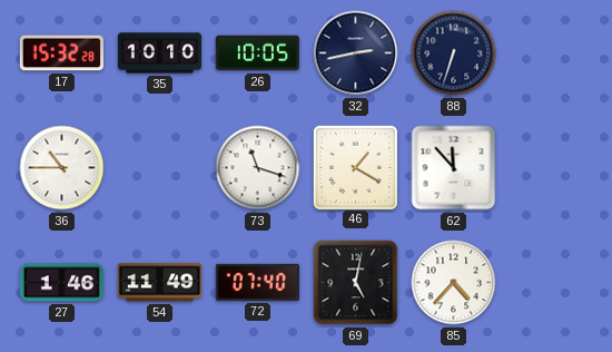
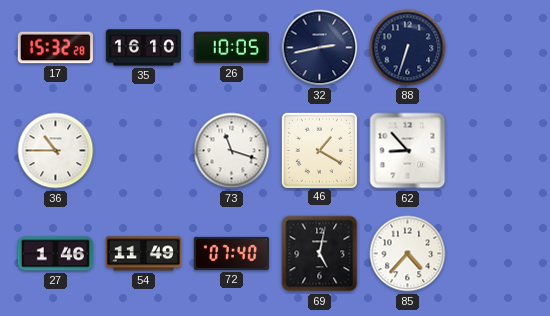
35: 10:10 -> 16:10
62: 11:53 -> 8:53
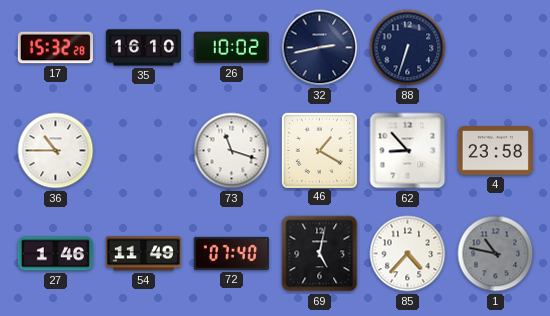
26: 10:05 -> 10:02
4: none -> 23:58
1: none -> 10:47
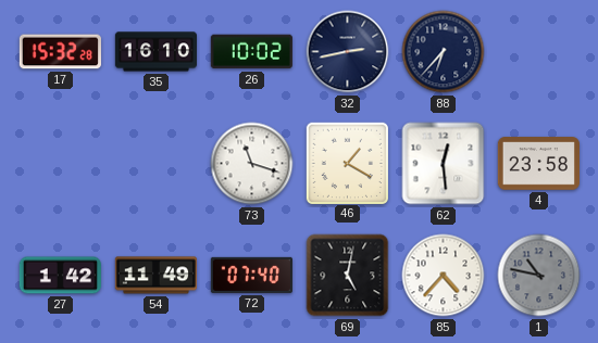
88: 6:33 -> 6:37
36: 10:45 -> none
62: 8:53 -> 12:29
27: 1:46 -> 1:42
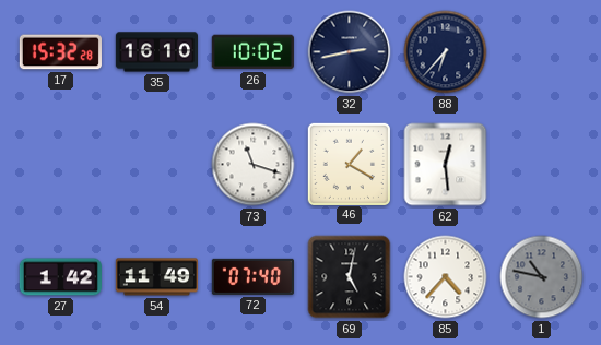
4: 23:58 -> none
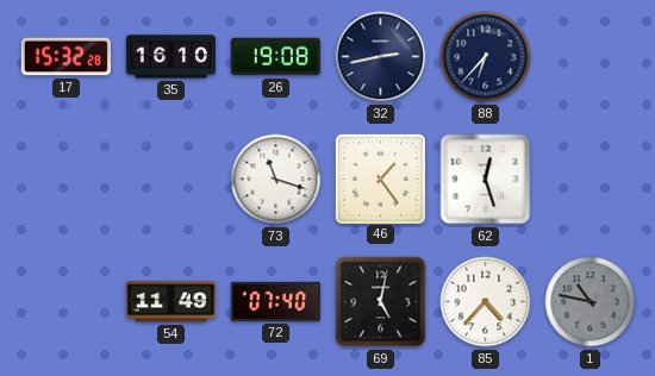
26: 10:02 -> 19:08
46: 1:20 -> 1:24
62: 12:29 -> 12:27
27: 1:42 -> none
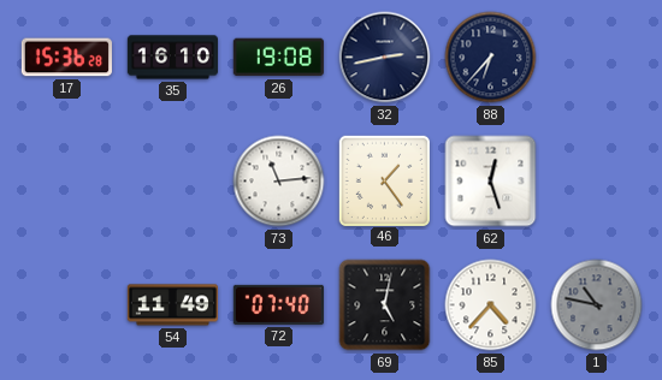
17: 15:32 -> 15:36
73: 11:18 -> 11:14
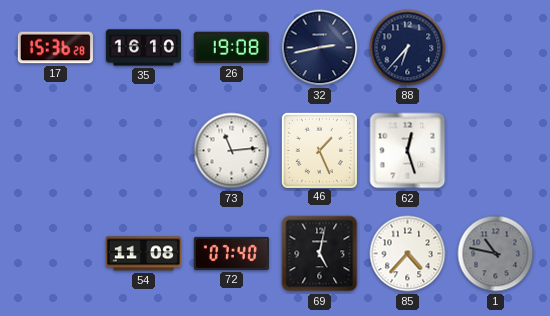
46: 1:24 -> 1:26
54: 11:49 -> 11:08
